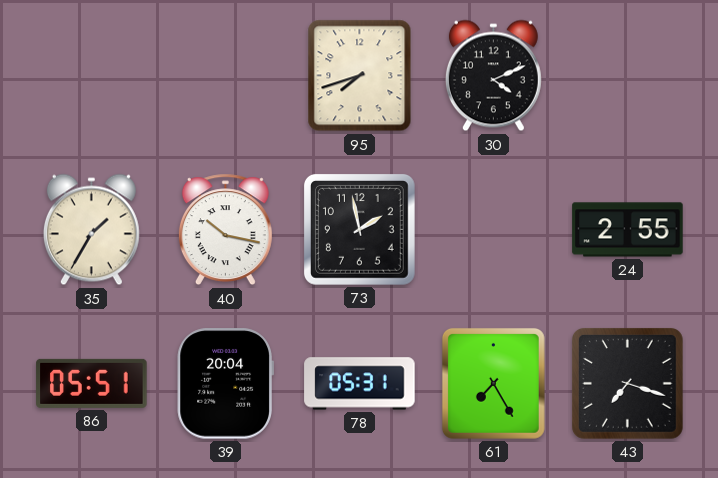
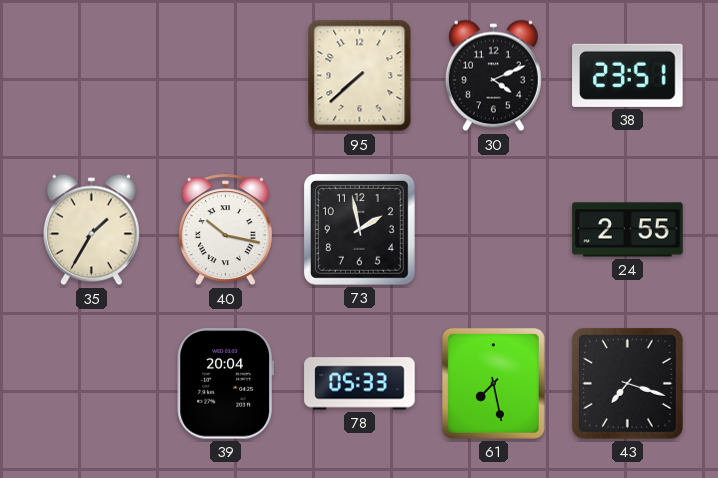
95: 7:42 -> 7:38
38: none -> 23:51
86: 05:51 -> none
78: 05:31 -> 05:33
61: 7:25 -> 7:28
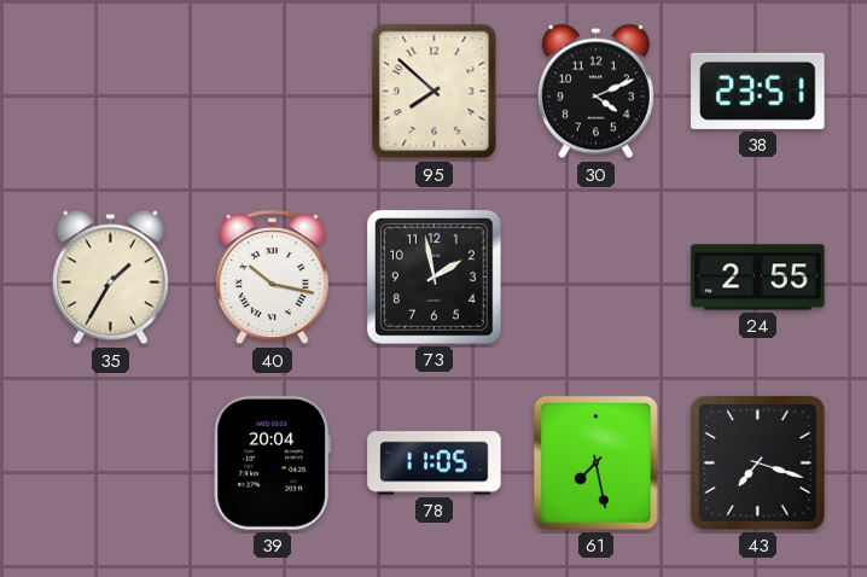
95: 7:38 -> 7:52
78: 05:33 -> 11:05
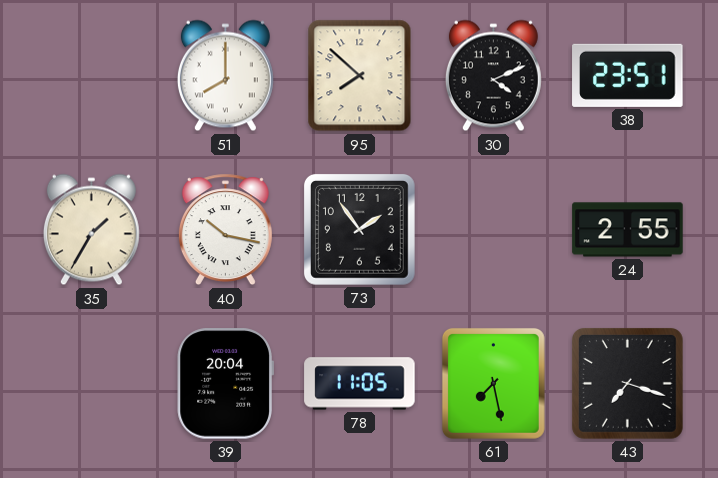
51: none -> 8:00
73: 1:58 -> 1:54
